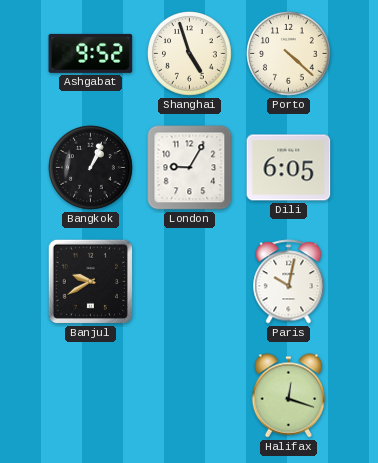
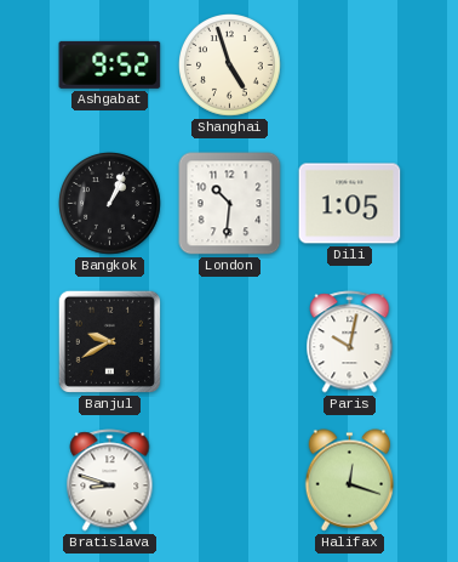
Porto: 4:22 -> none
London: 9:05 -> 10:31
Dili: 6:05 -> 1:05
Bratislava: none -> 8:48
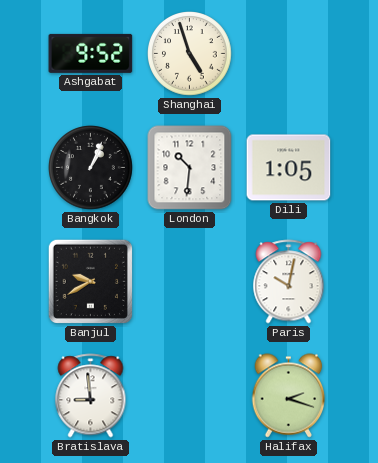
Bratislava: 8:48 -> 8:59
Halifax: 12:18 -> 2:18
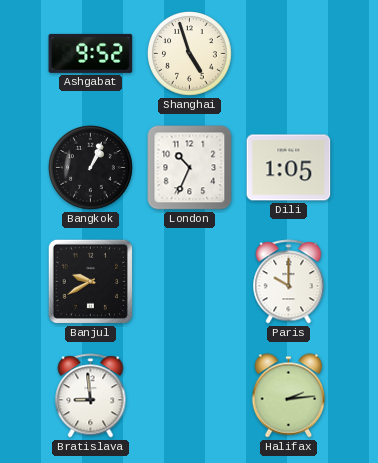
London: 10:31 -> 10:34
Paris: 10:02 -> 10:00
Halifax: 2:18 -> 2:14
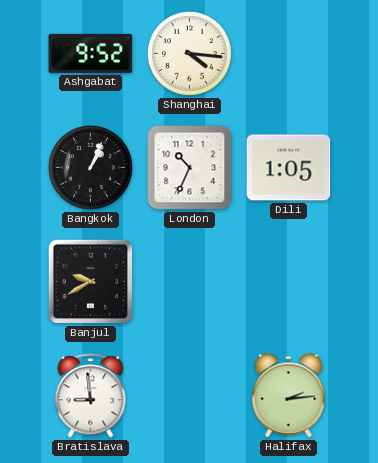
Shanghai: 4:57 -> 4:16
Paris: 10:00 -> none
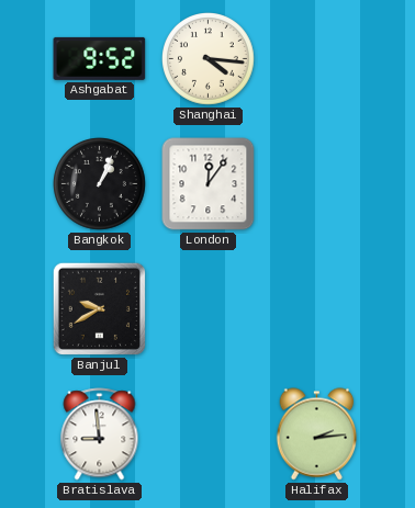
London: 10:34 -> 12:06
Dili: 1:05 -> none
